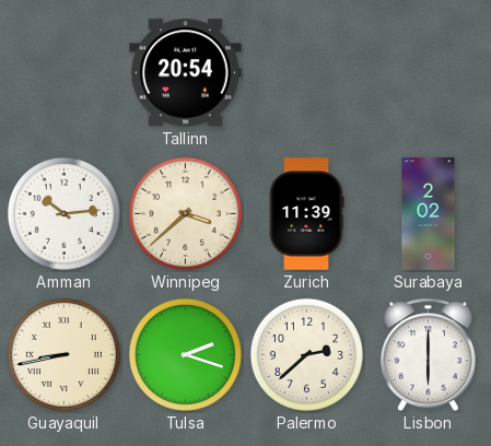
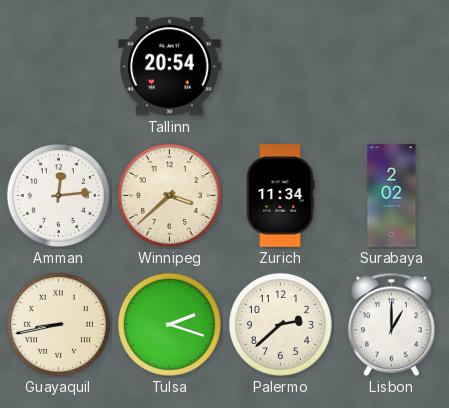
Amman: 10:14 -> 12:14
Zurich: 11:39 -> 11:34
Lisbon: 6:00 -> 1:00
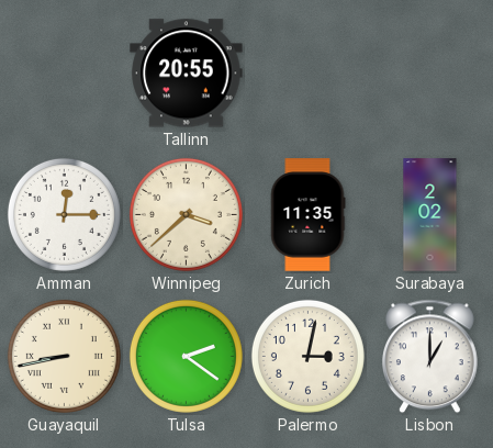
Tallinn: 20:54 -> 20:55
Amman: 12:14 -> 12:15
Zurich: 11:34 -> 11:35
Tulsa: 2:18 -> 2:21
Palermo: 2:38 -> 3:02
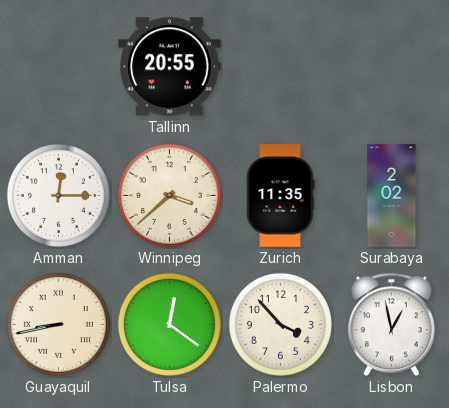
Tulsa: 2:21 -> 12:21
Palermo: 3:02 -> 3:53
Lisbon: 1:00 -> 12:58
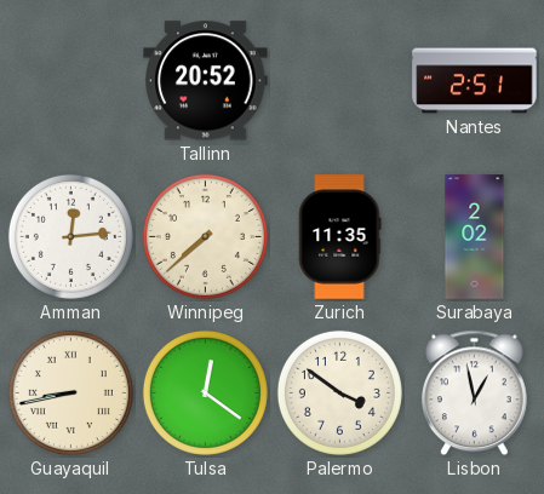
Tallinn: 20:55 -> 20:52
Nantes: none -> 2:51
Amman: 12:15 -> 12:14
Winnipeg: 3:38 -> 7:38
Palermo: 3:53 -> 3:51
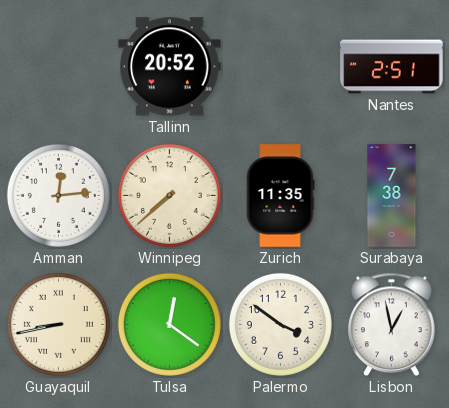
Surabaya: 2:02 -> 7:38
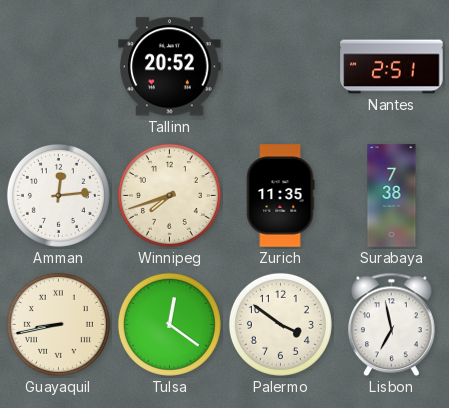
Winnipeg: 7:38 -> 7:42
Lisbon: 12:58 -> 6:58
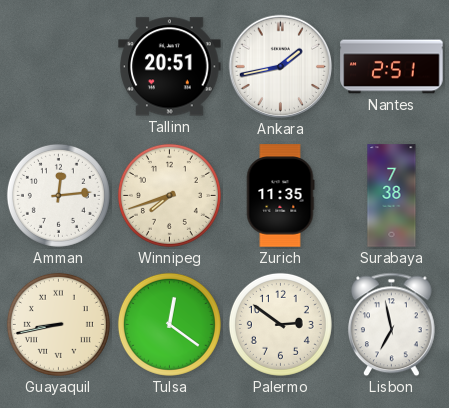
Tallinn: 20:52 -> 20:51
Ankara: none -> 1:43
Palermo: 3:51 -> 2:51
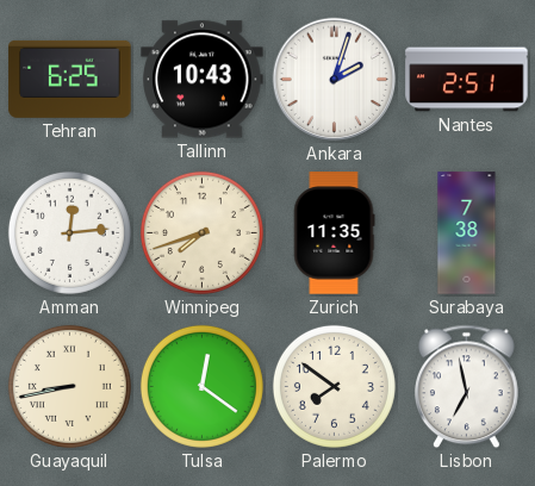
Tehran: none -> 6:25
Tallinn: 20:51 -> 10:43
Ankara: 1:43 -> 2:03
Palermo: 2:51 -> 7:51
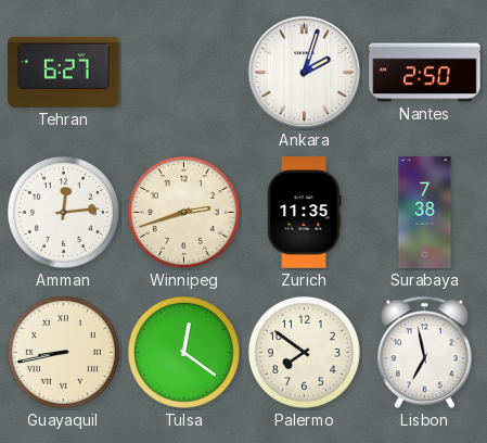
Tehran: 6:25 -> 6:27
Tallinn: 10:43 -> none
Nantes: 2:51 -> 2:50
Winnipeg: 7:42 -> 2:42
